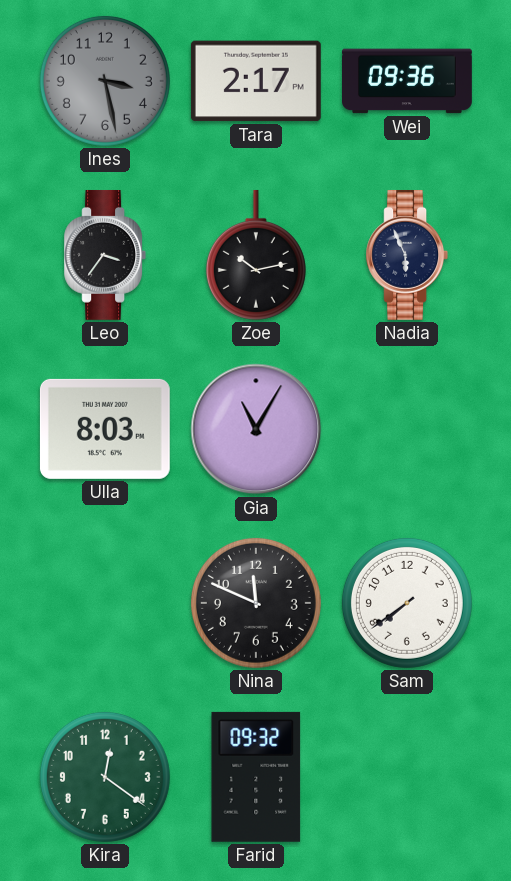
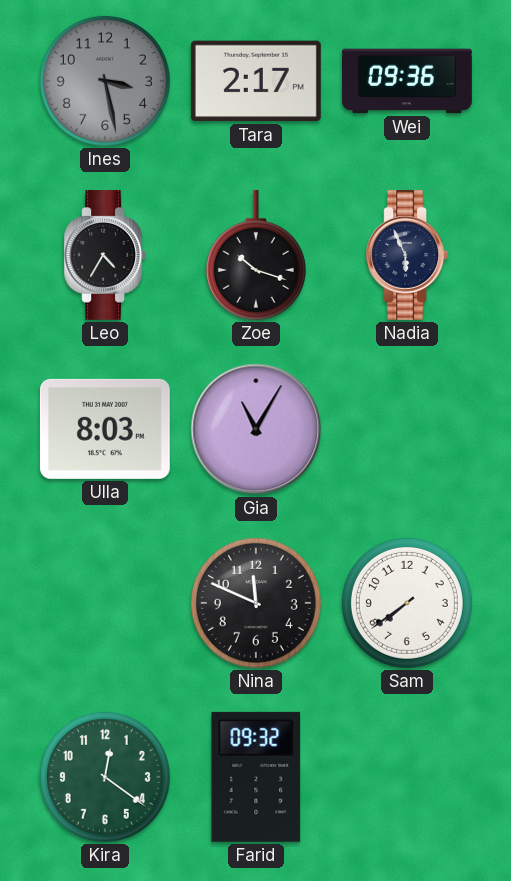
Leo: 3:36 -> 4:35
Zoe: 10:13 -> 10:18
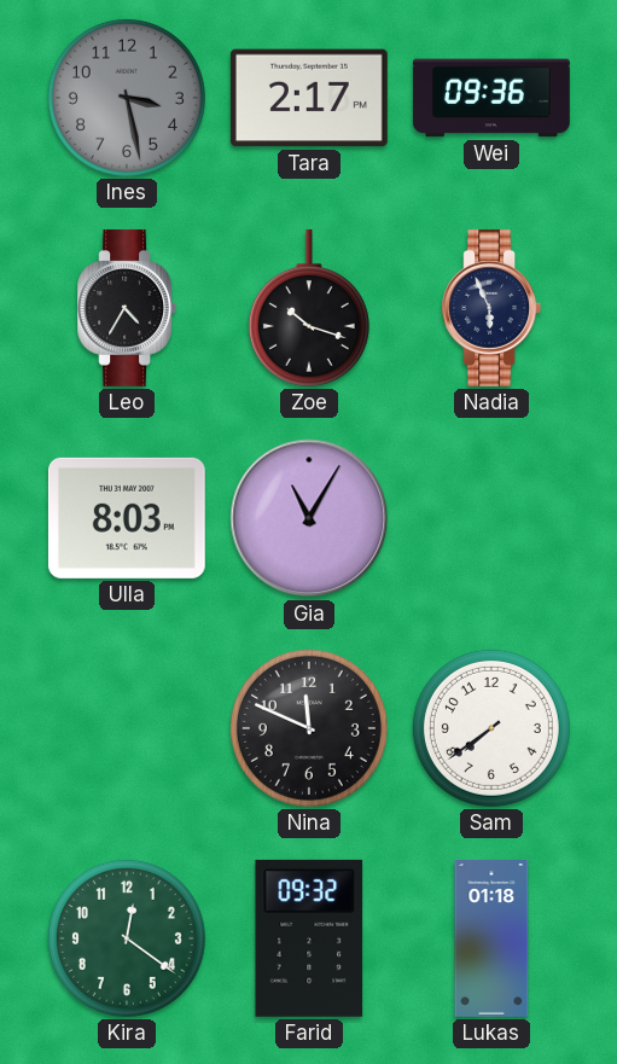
Lukas: none -> 01:18
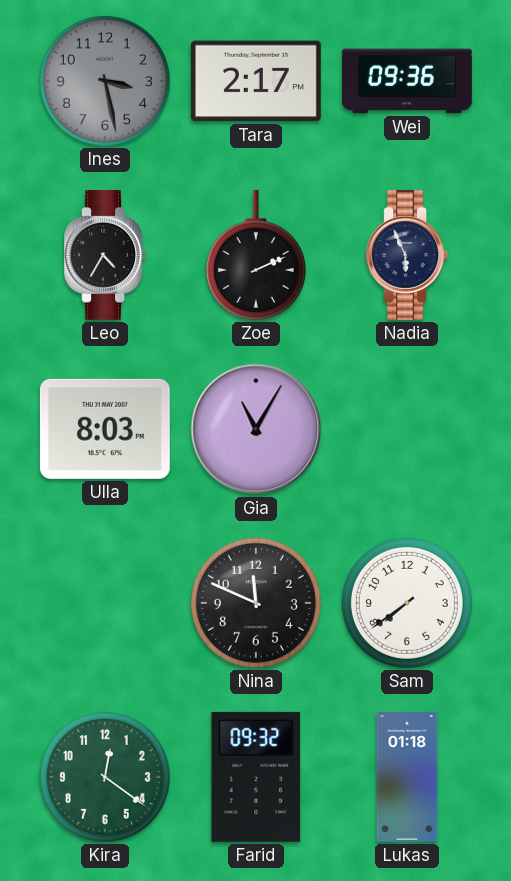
Zoe: 10:18 -> 2:11
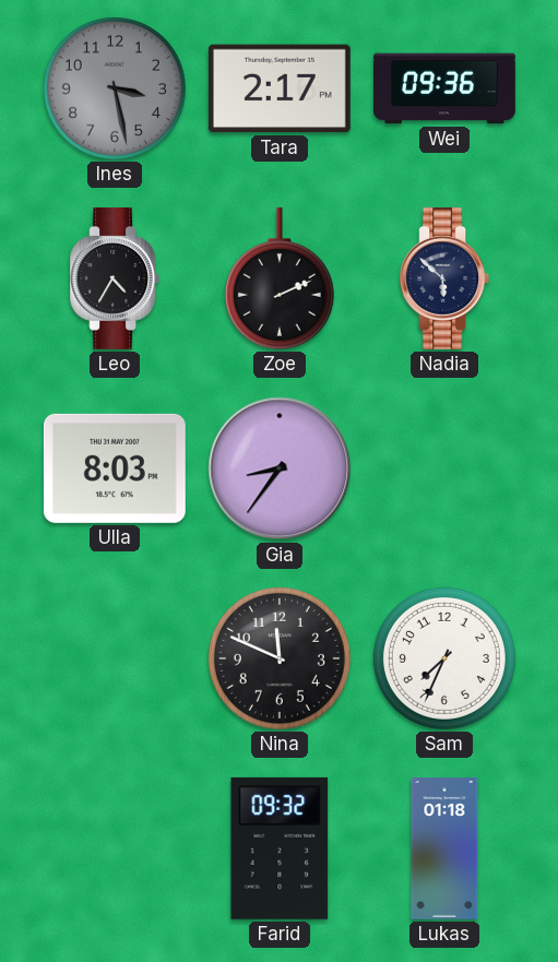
Nadia: 5:56 -> 5:52
Gia: 11:05 -> 8:36
Sam: 7:39 -> 7:34
Kira: 12:21 -> none
